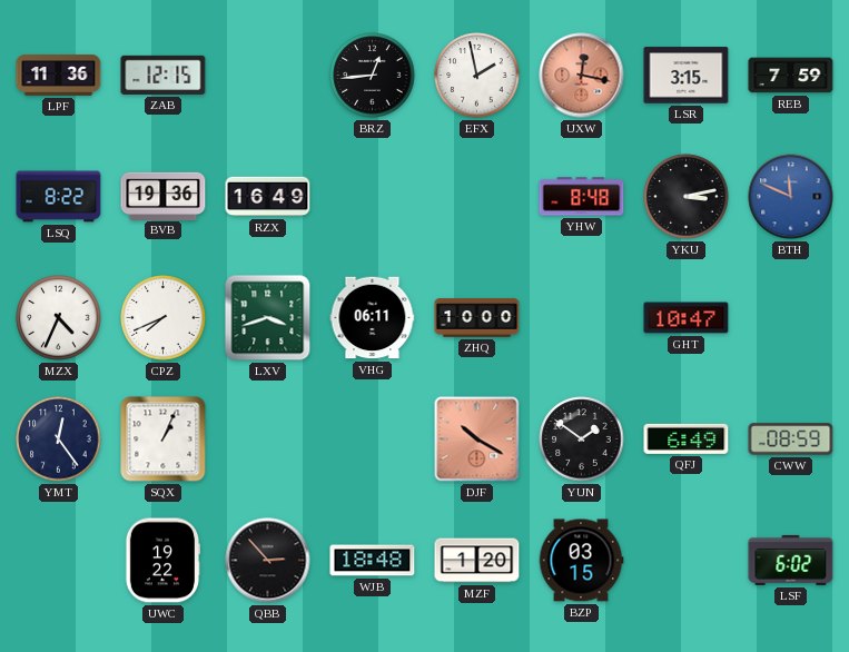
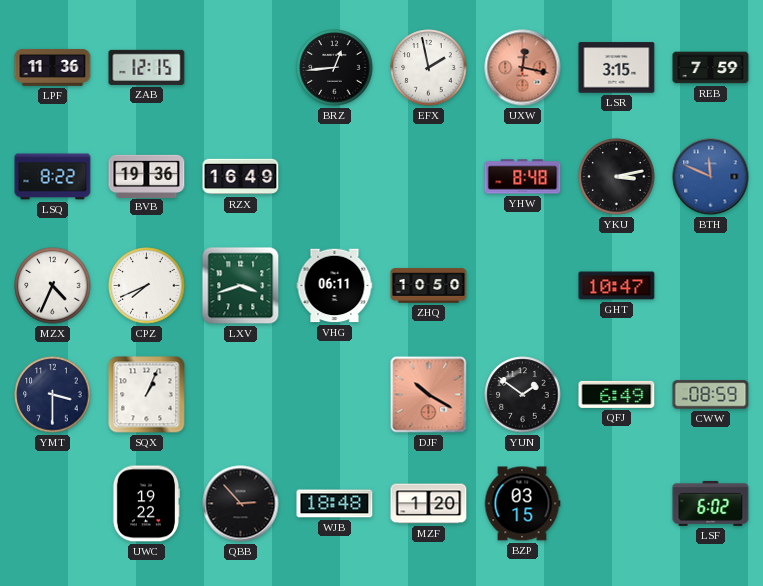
ZHQ: 10:00 -> 10:50
YMT: 12:24 -> 3:30
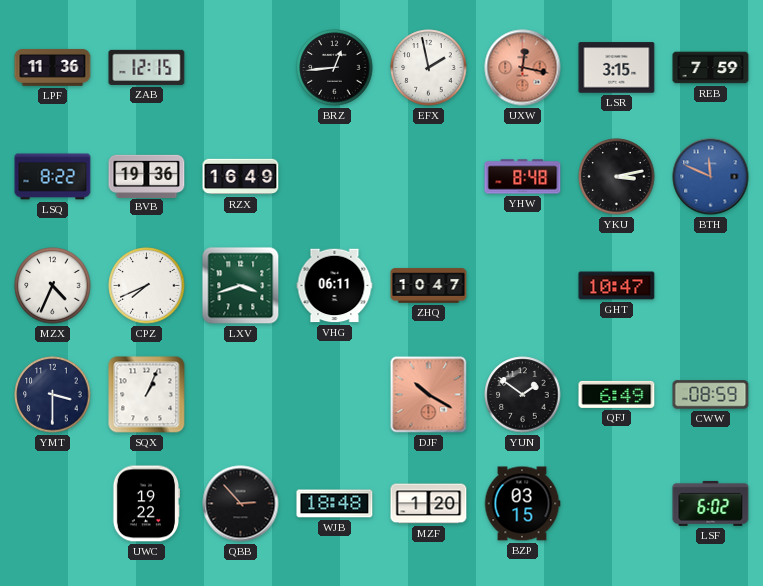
ZHQ: 10:50 -> 10:47
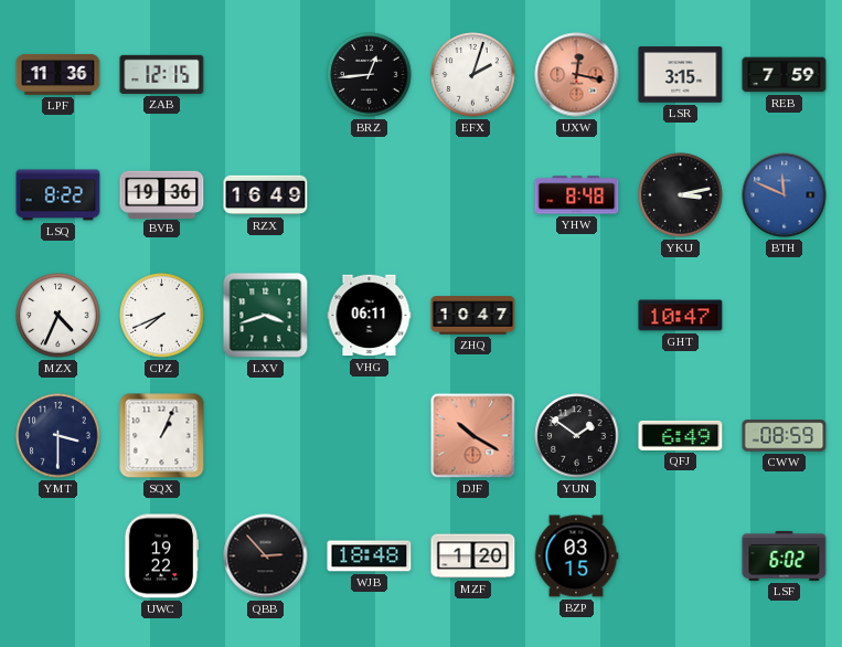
EFX: 1:58 -> 2:03
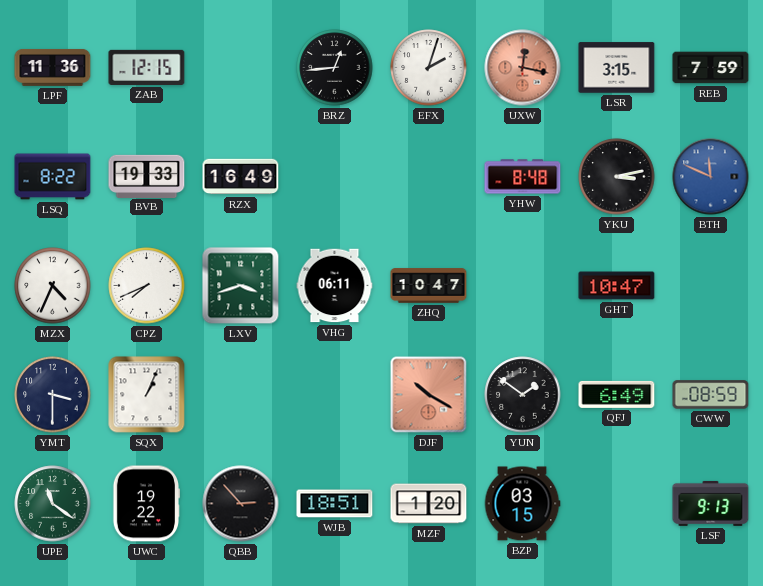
BVB: 19:36 -> 19:33
UPE: none -> 11:21
WJB: 18:48 -> 18:51
LSF: 6:02 -> 9:13
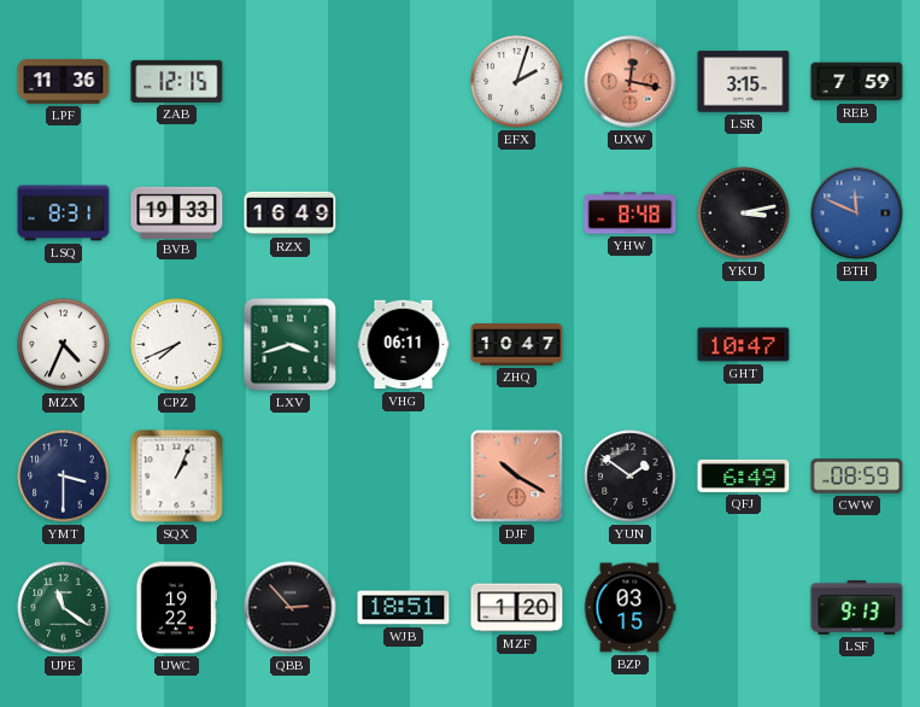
BRZ: 12:44 -> none
LSQ: 8:22 -> 8:31
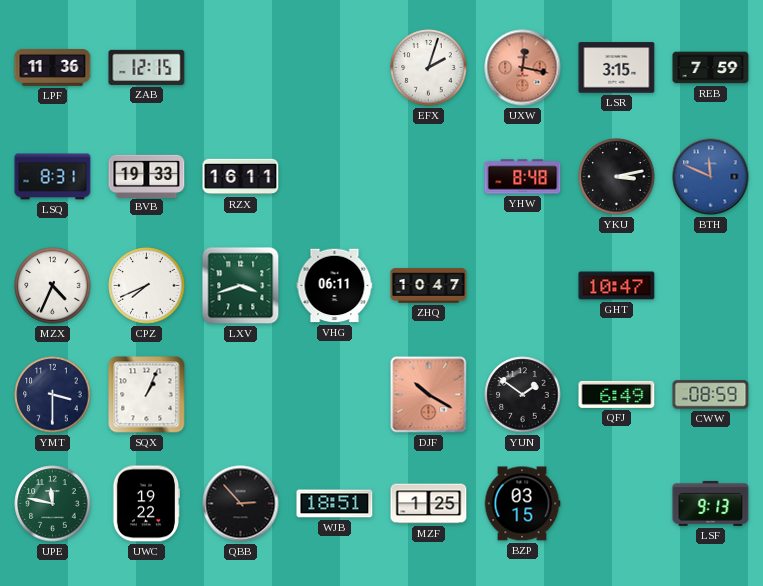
RZX: 16:49 -> 16:11
UPE: 11:21 -> 11:47
MZF: 1:20 -> 1:25
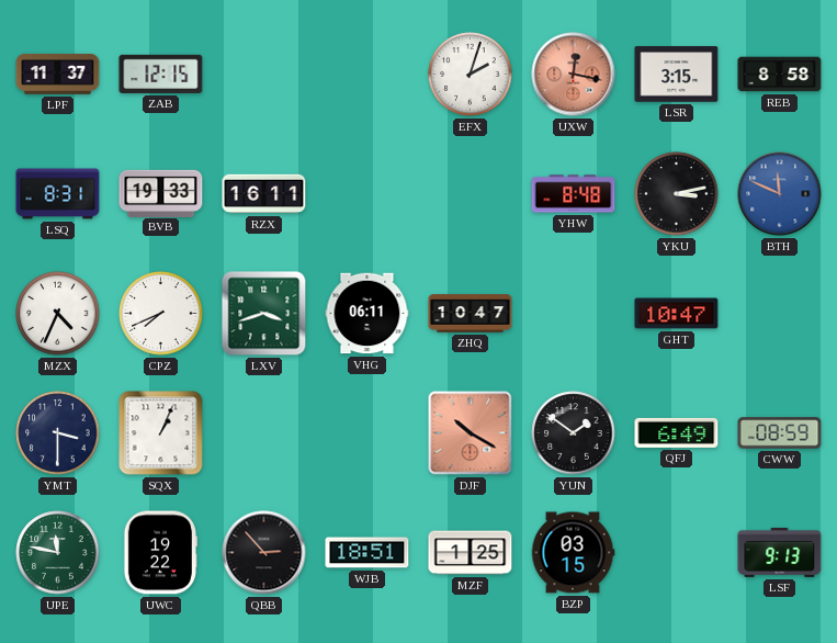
LPF: 11:36 -> 11:37
REB: 7:59 -> 8:58
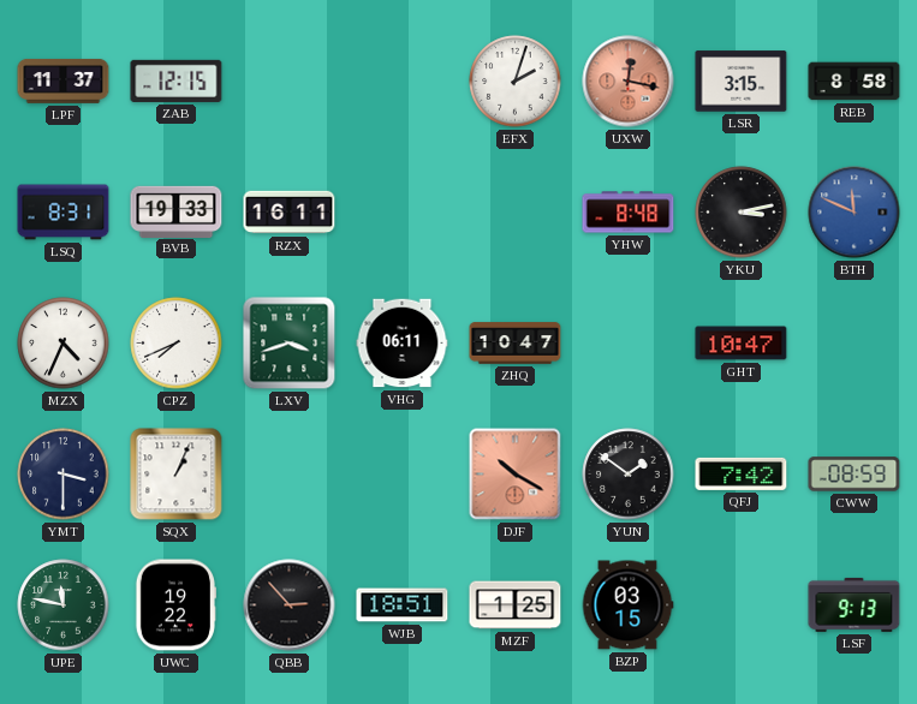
QFJ: 6:49 -> 7:42
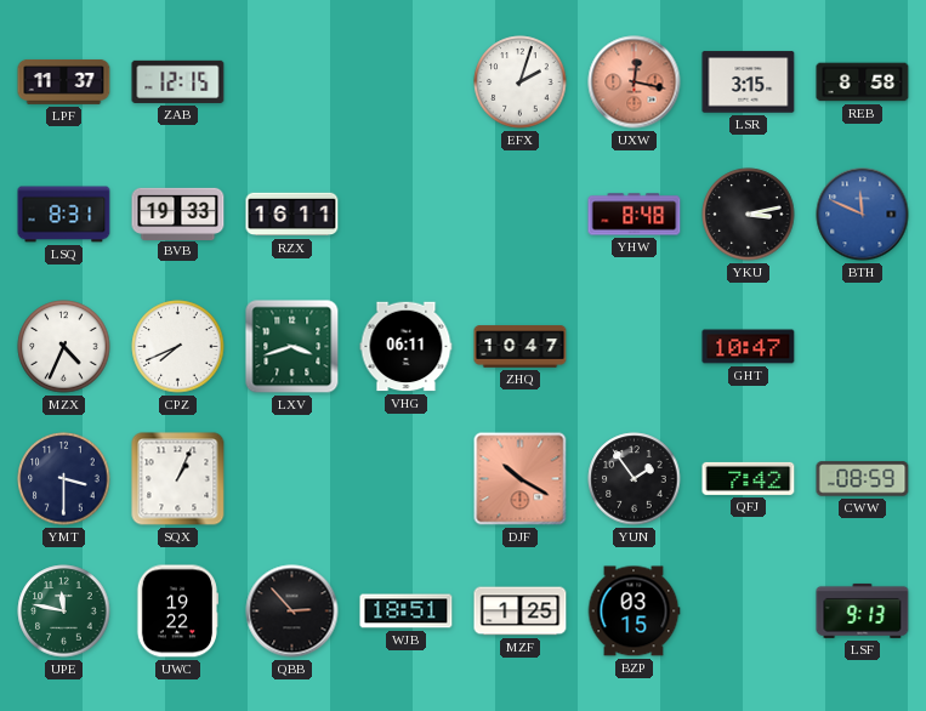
YUN: 1:51 -> 1:54
